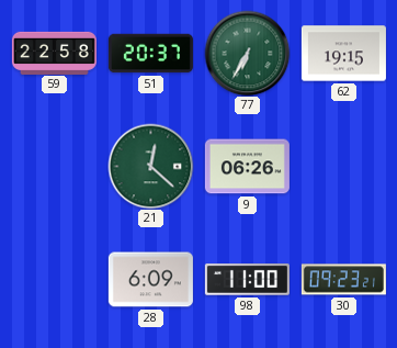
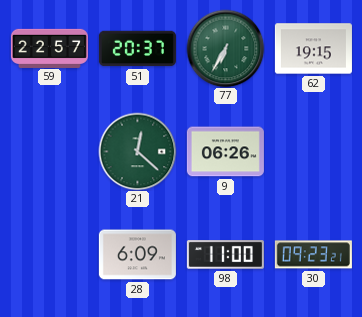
59: 22:58 -> 22:57
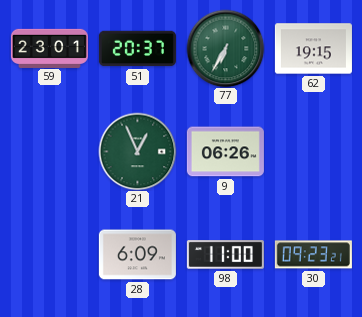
59: 22:57 -> 23:01
21: 12:22 -> 12:56
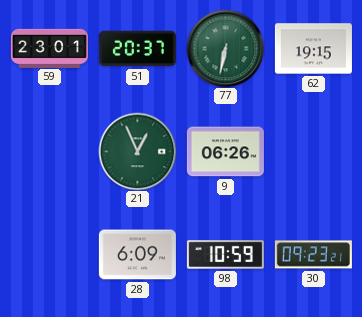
77: 6:35 -> 6:32
98: 11:00 -> 10:59
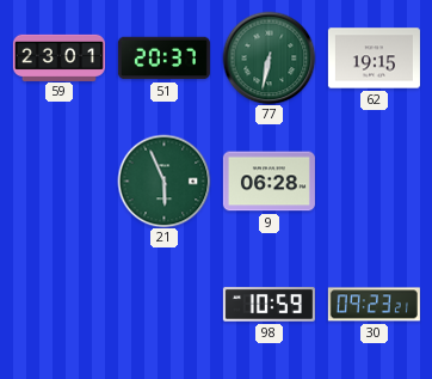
21: 12:56 -> 5:56
9: 06:26 -> 06:28
28: 6:09 -> none
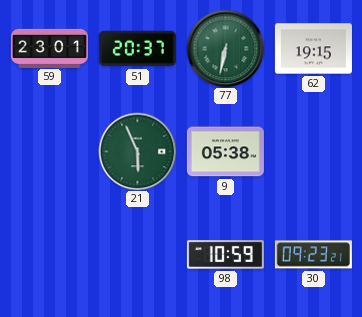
9: 06:28 -> 05:38
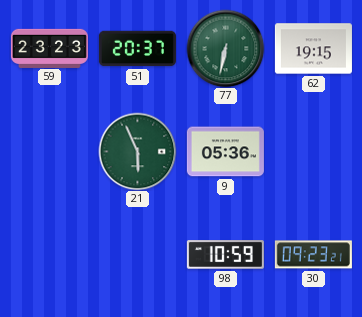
59: 23:01 -> 23:23
9: 05:38 -> 05:36
